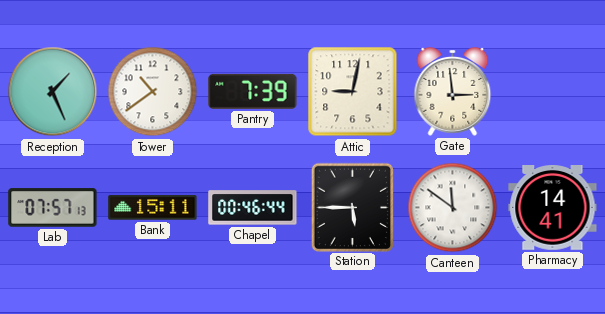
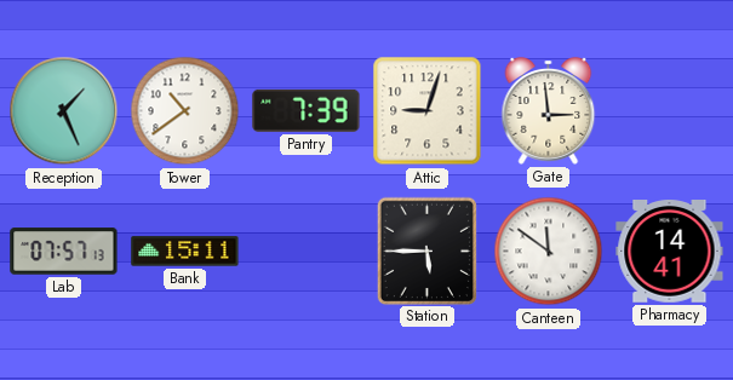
Attic: 9:02 -> 9:03
Chapel: 00:46 -> none
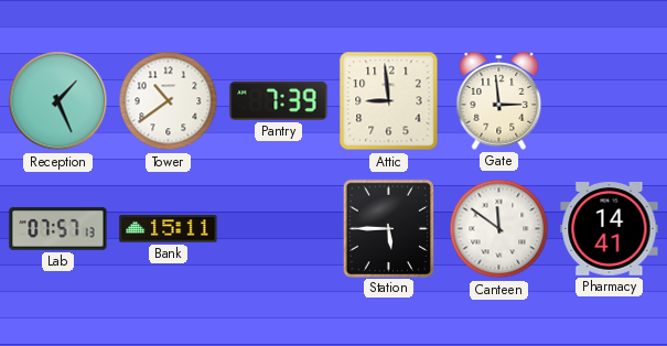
Attic: 9:03 -> 8:59
